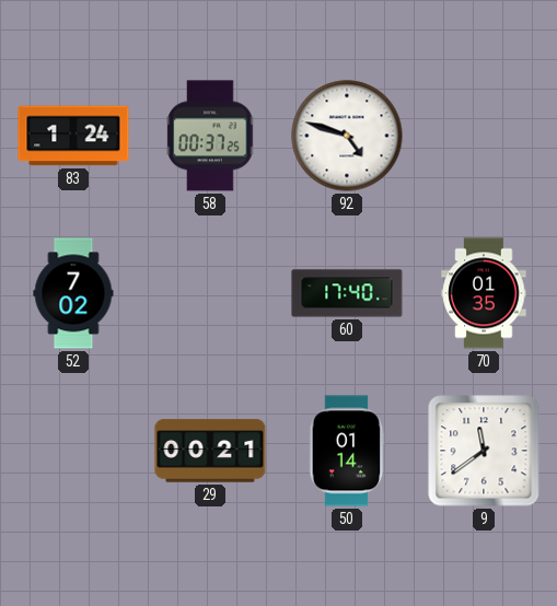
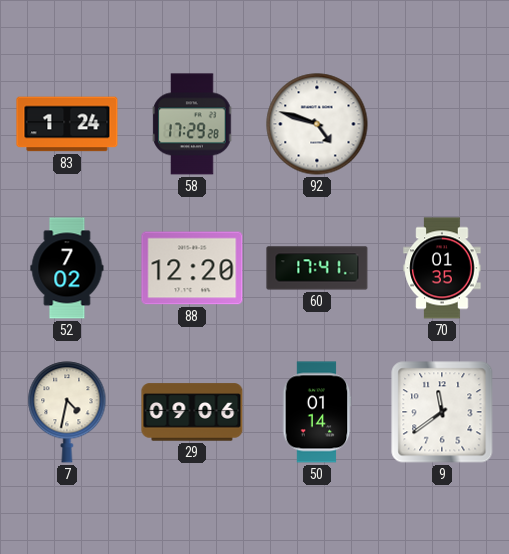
58: 00:37 -> 17:29
88: none -> 12:20
60: 17:40 -> 17:41
7: none -> 4:32
29: 00:21 -> 09:06
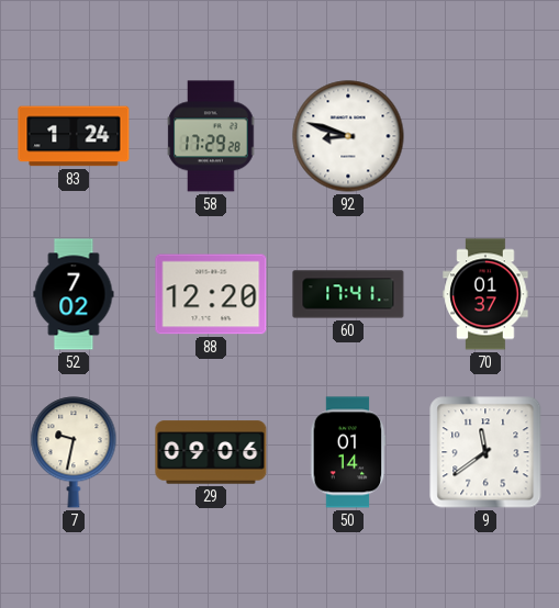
92: 4:48 -> 8:48
70: 01:35 -> 01:37
7: 4:32 -> 9:32
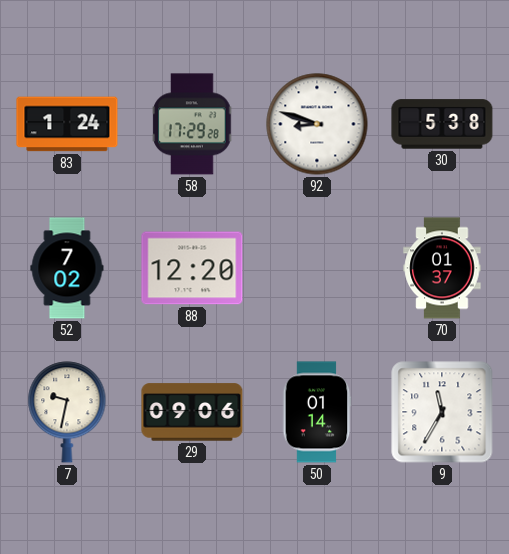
30: none -> 5:38
60: 17:41 -> none
9: 11:39 -> 11:35
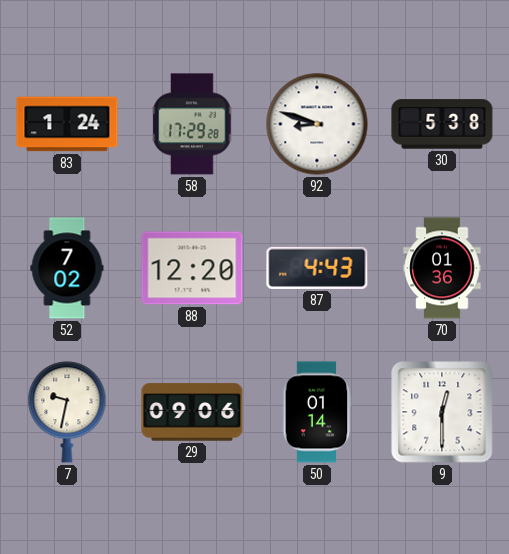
87: none -> 4:43
70: 01:37 -> 01:36
9: 11:35 -> 12:30
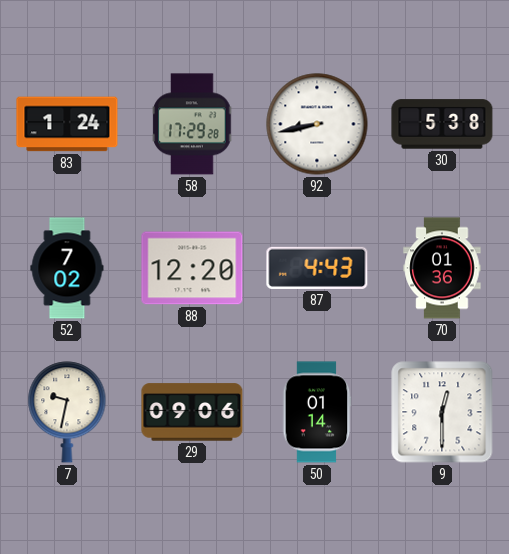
92: 8:48 -> 8:43
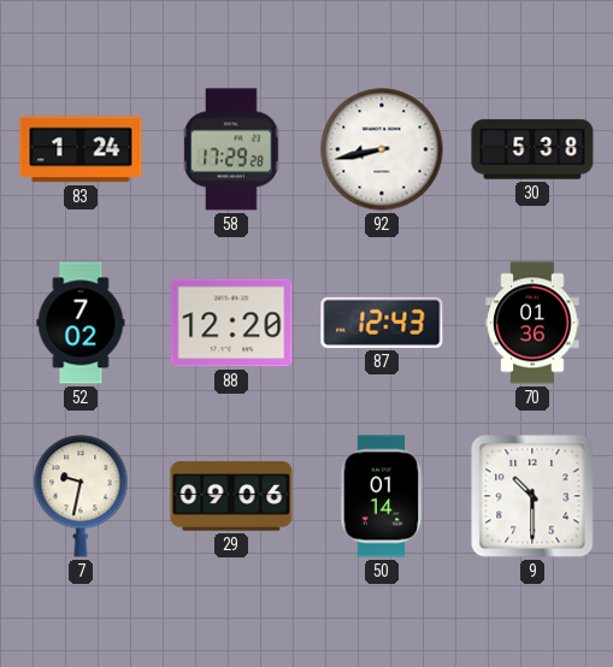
87: 4:43 -> 12:43
9: 12:30 -> 10:30
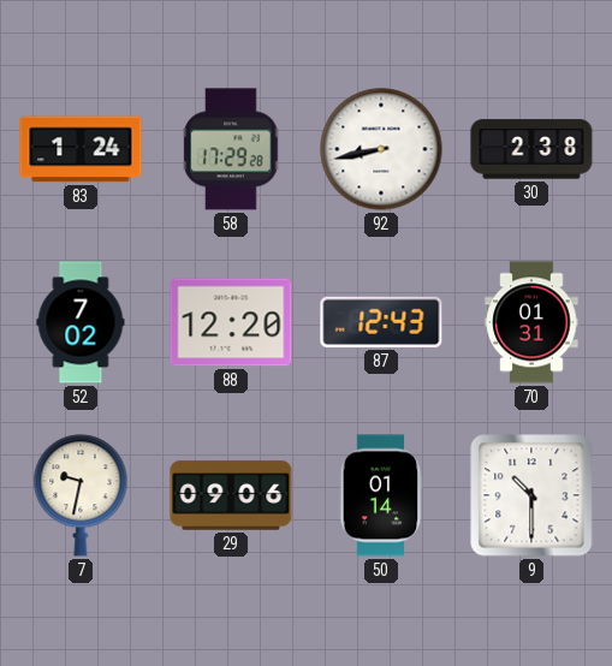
30: 5:38 -> 2:38
70: 01:36 -> 01:31
